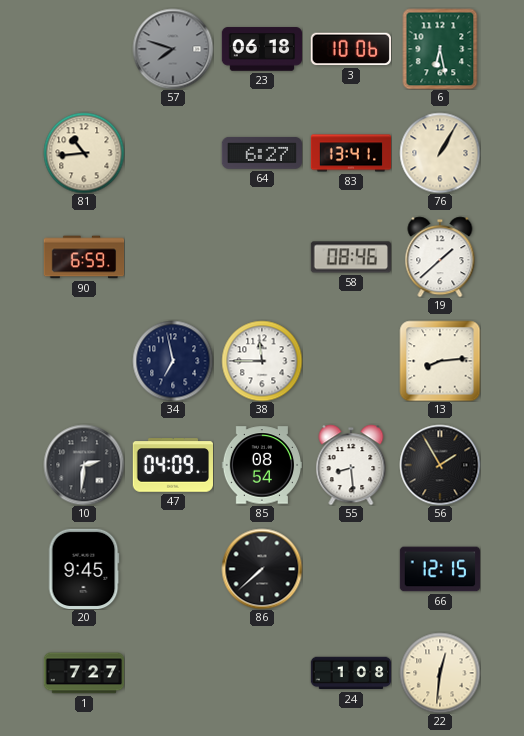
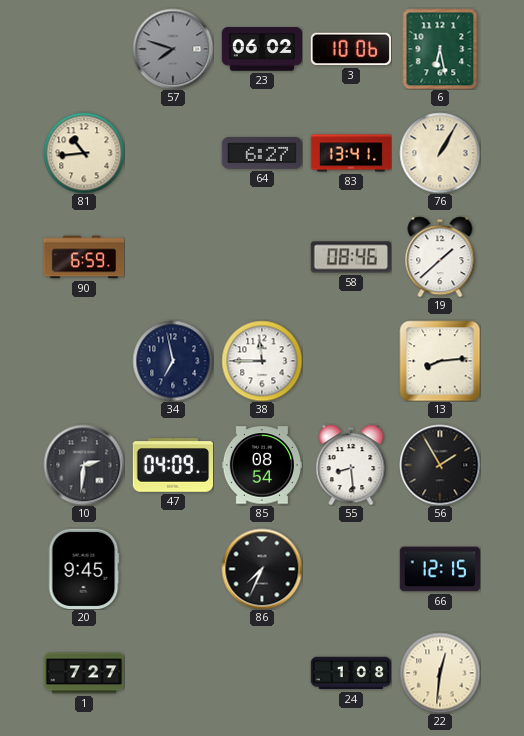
23: 06:18 -> 06:02
86: 7:38 -> 7:34
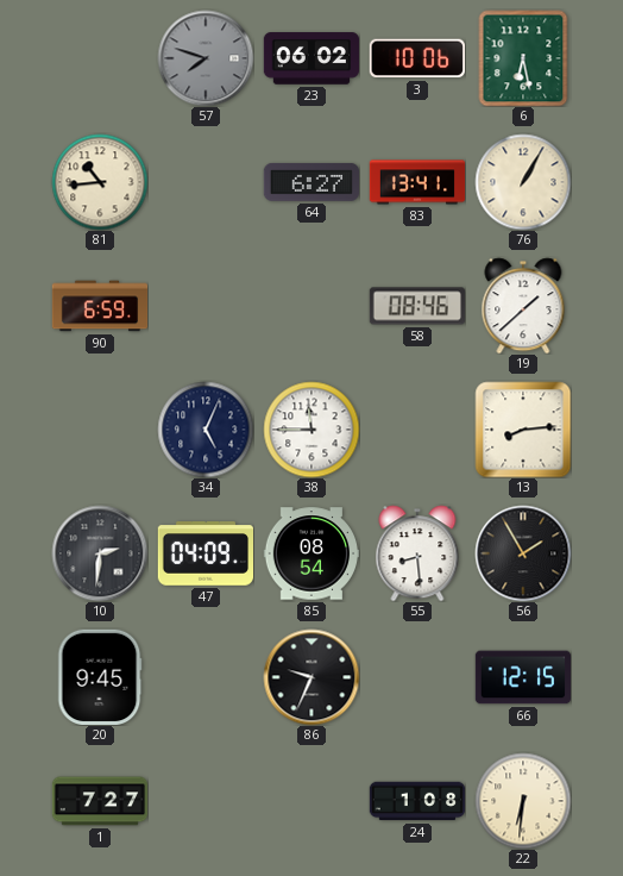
34: 6:58 -> 5:04
86: 7:34 -> 9:34
22: 12:31 -> 6:31
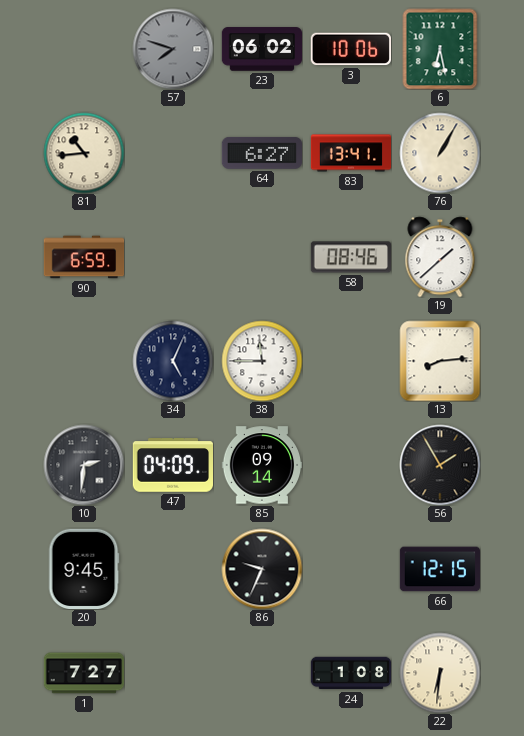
85: 08:54 -> 09:14
55: 8:29 -> none
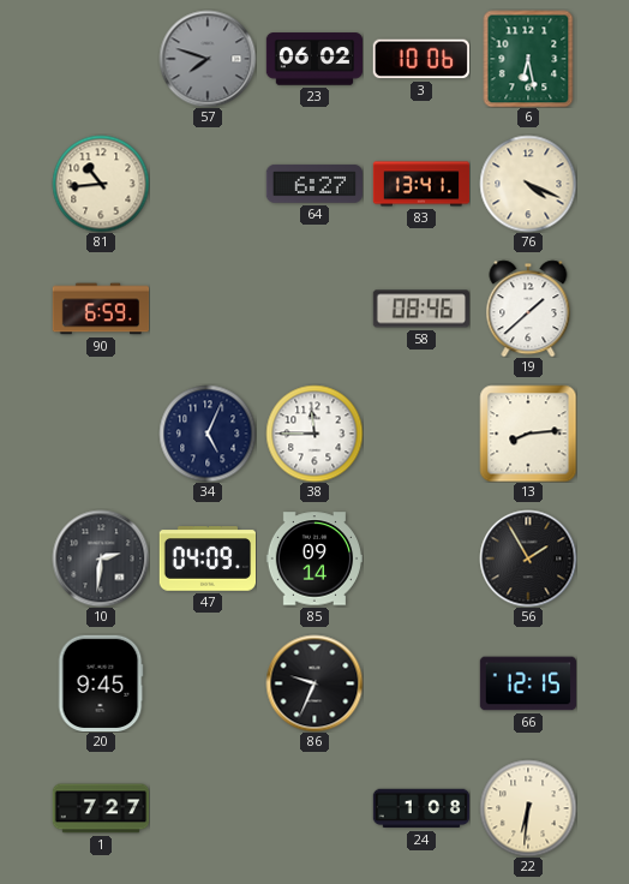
76: 1:05 -> 4:19
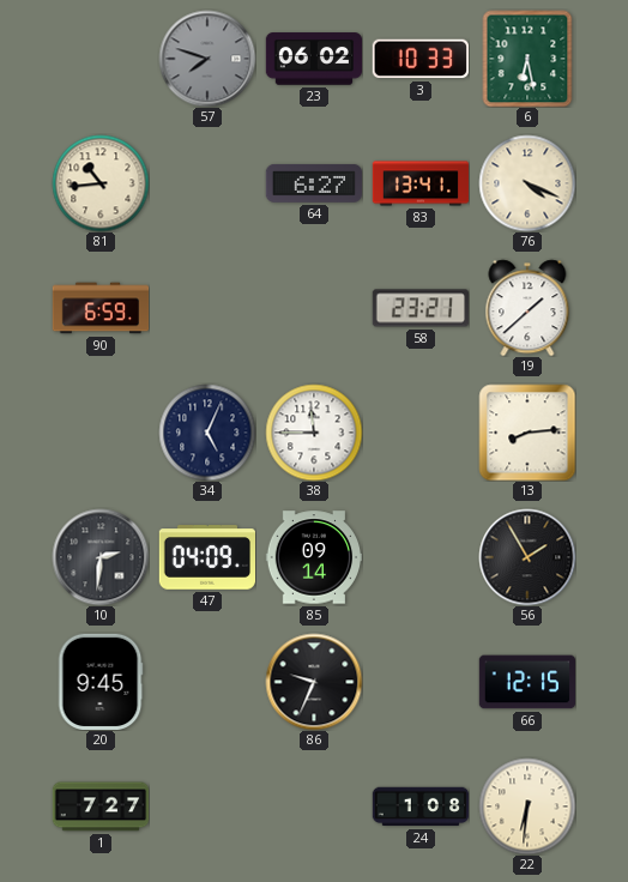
3: 10:06 -> 10:33
58: 08:46 -> 23:21
